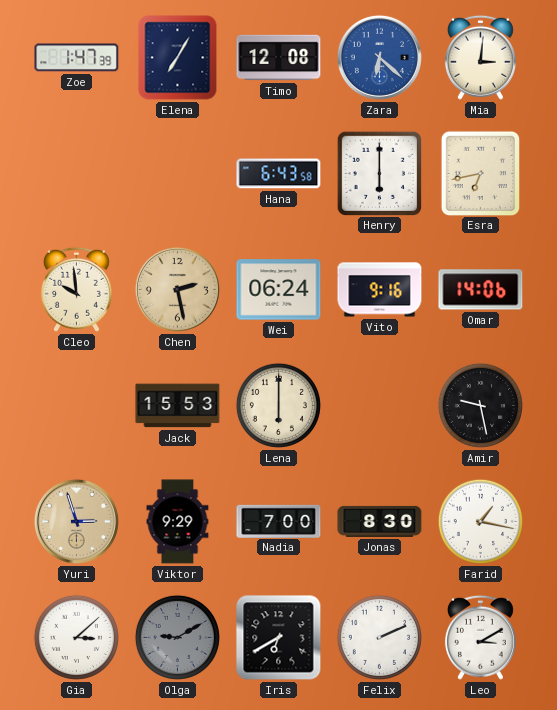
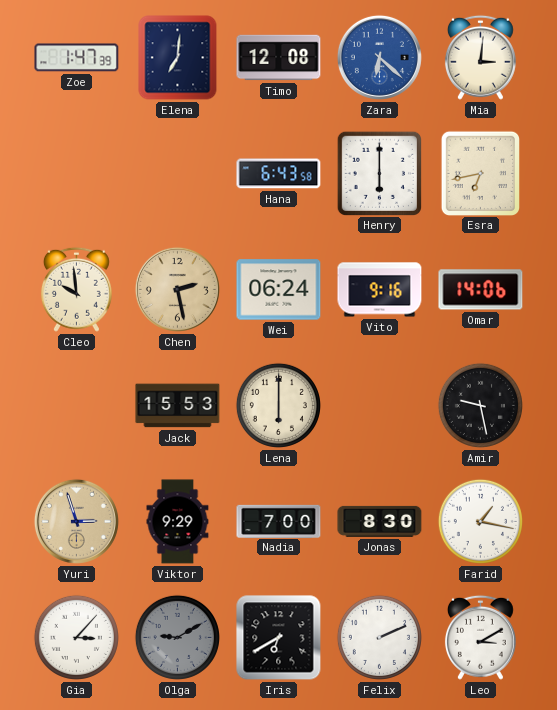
Elena: 7:05 -> 7:01
Gia: 3:08 -> 3:07
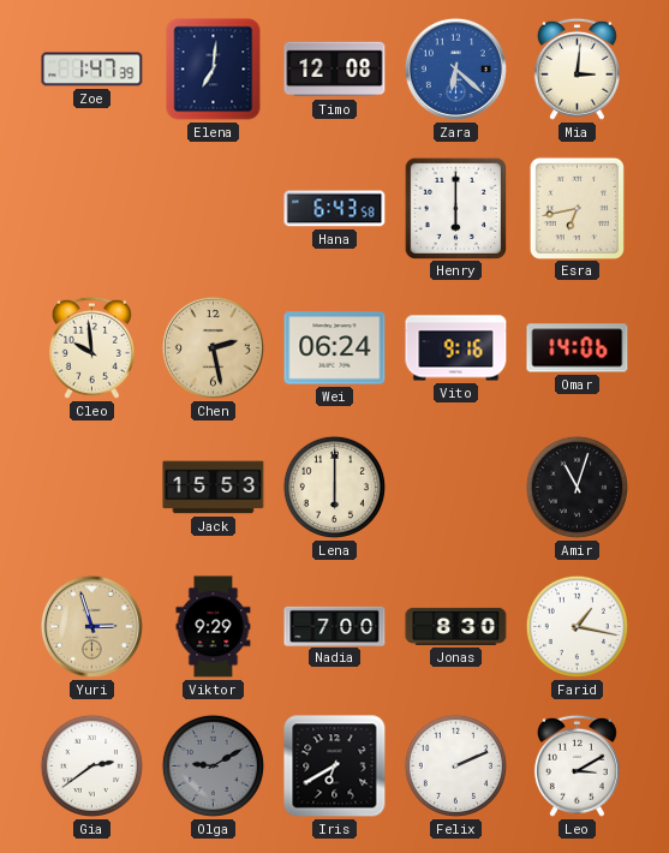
Amir: 9:28 -> 11:03
Gia: 3:07 -> 2:39
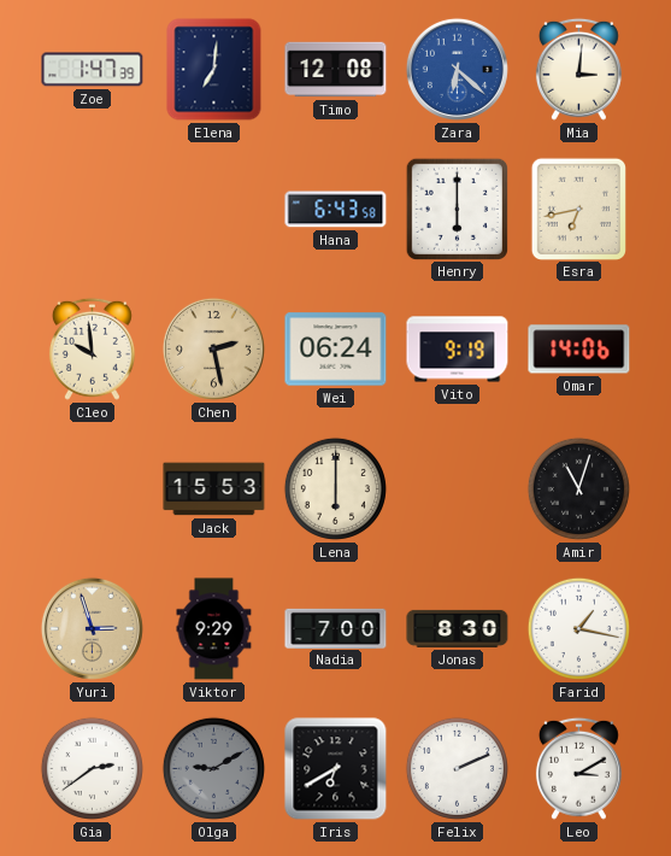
Vito: 9:16 -> 9:19
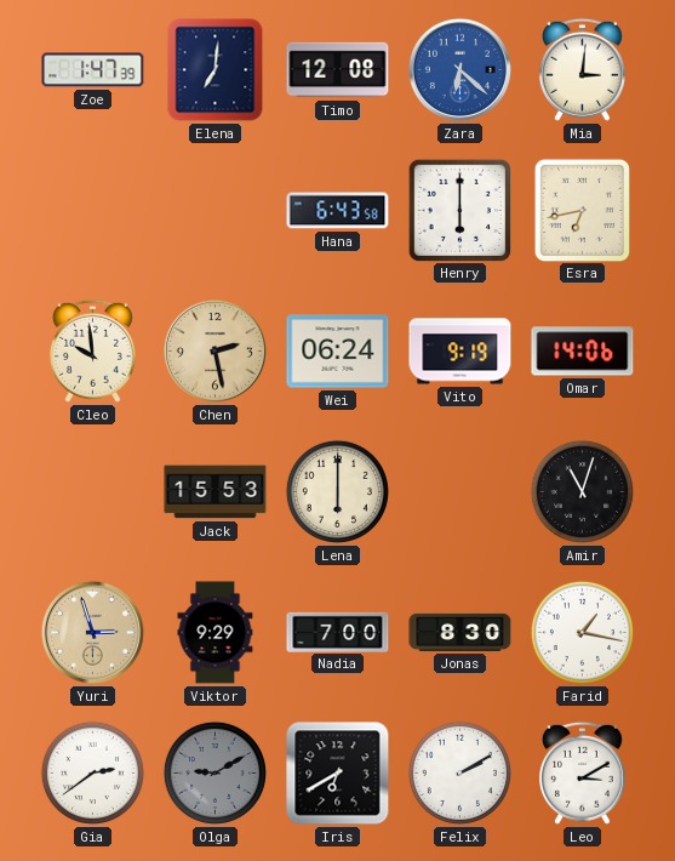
Felix: 2:11 -> 2:10
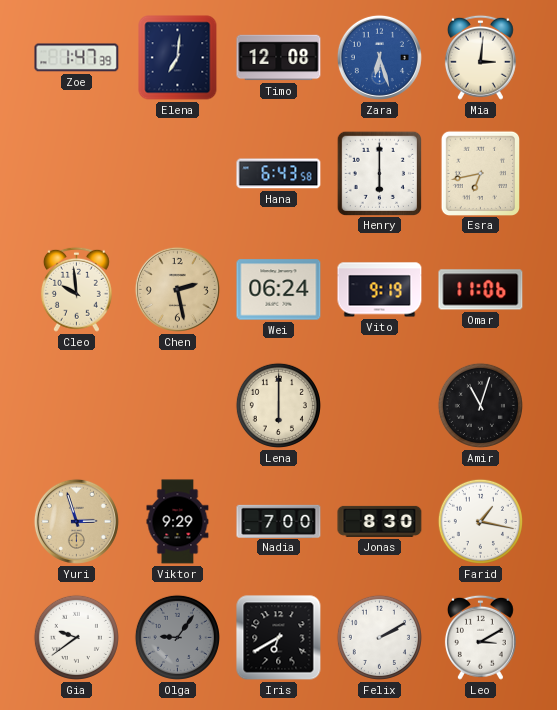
Zara: 6:22 -> 6:27
Omar: 14:06 -> 11:06
Jack: 15:53 -> none
Gia: 2:39 -> 9:39
Olga: 9:10 -> 9:06
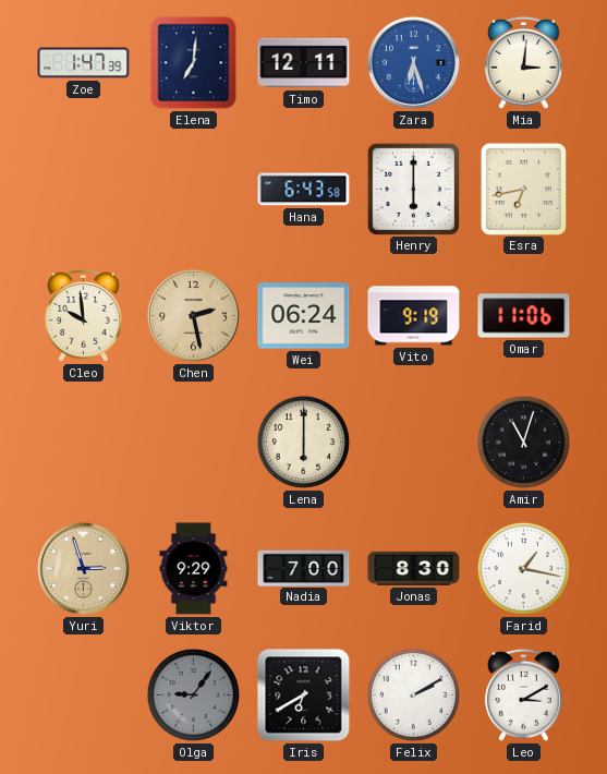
Timo: 12:08 -> 12:11
Gia: 9:39 -> none
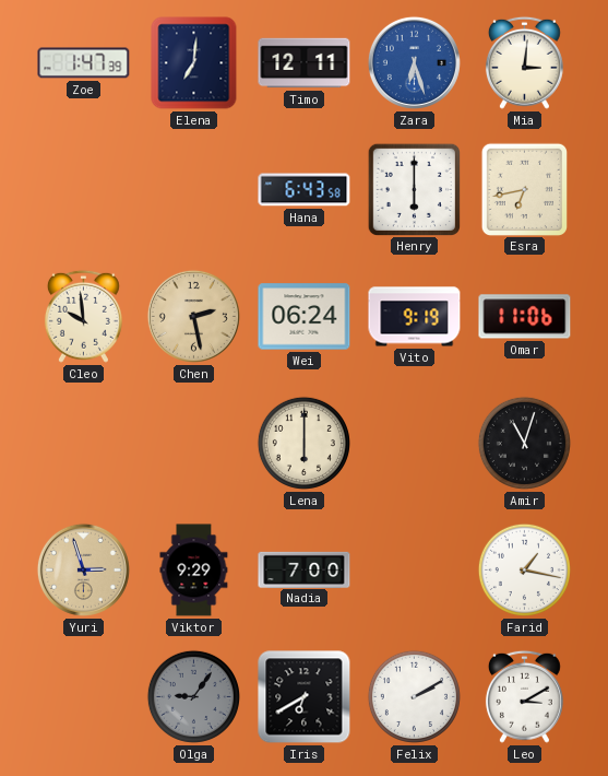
Jonas: 8:30 -> none
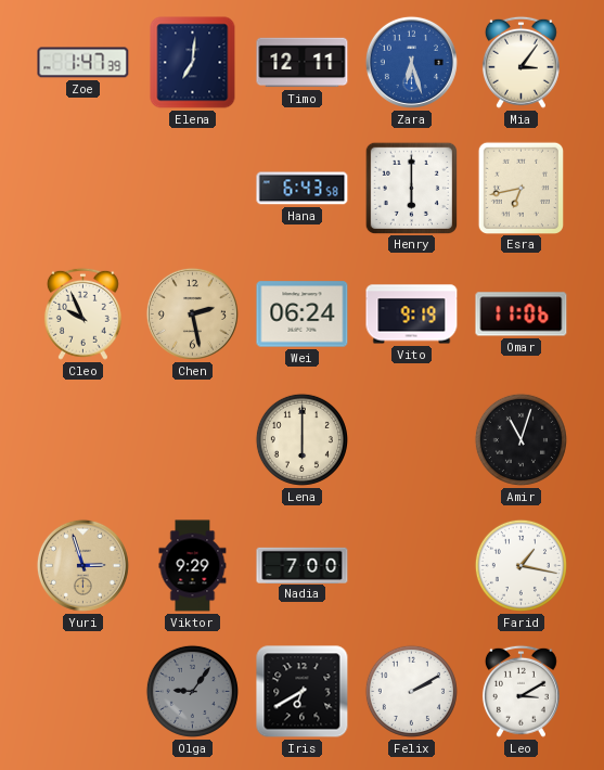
Mia: 3:01 -> 3:06
Cleo: 9:59 -> 9:56
